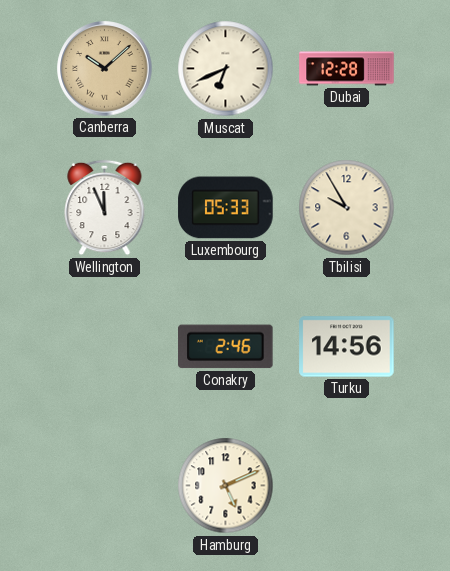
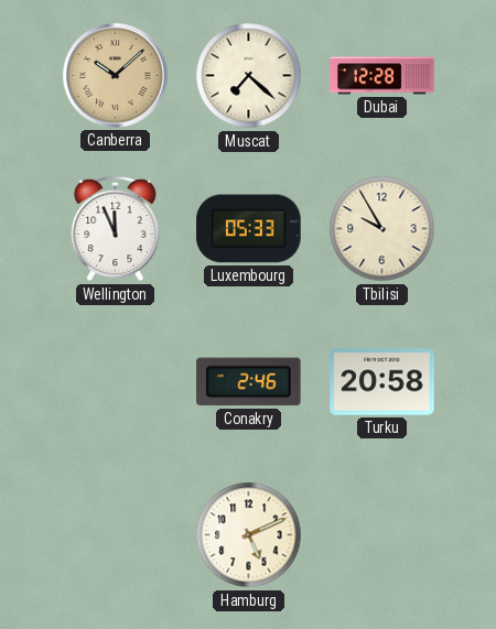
Muscat: 6:41 -> 7:22
Turku: 14:56 -> 20:58
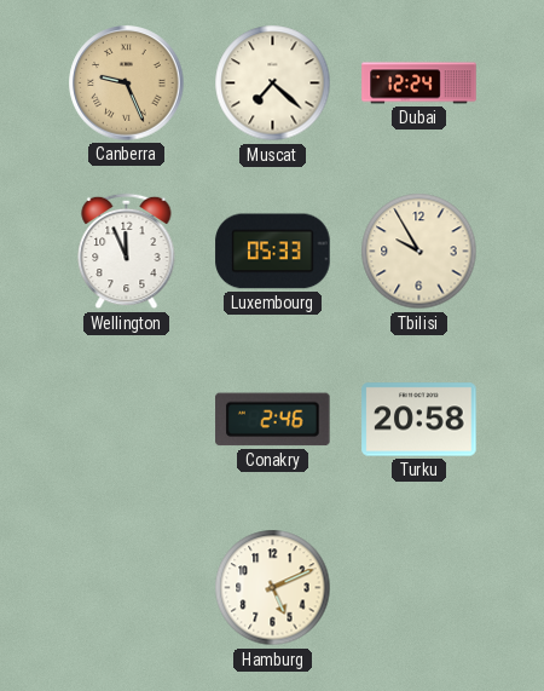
Canberra: 10:08 -> 9:26
Dubai: 12:28 -> 12:24
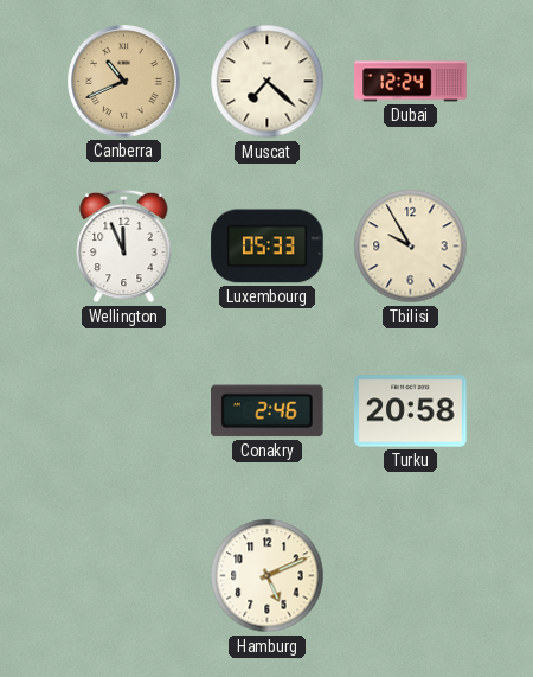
Canberra: 9:26 -> 10:41
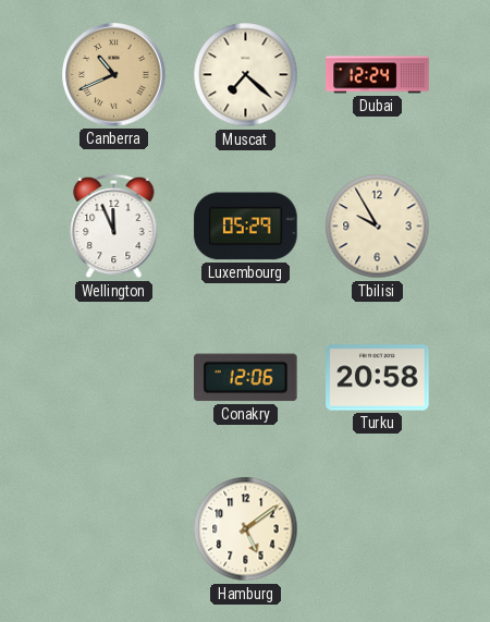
Luxembourg: 05:33 -> 05:29
Conakry: 2:46 -> 12:06
Hamburg: 5:11 -> 5:09
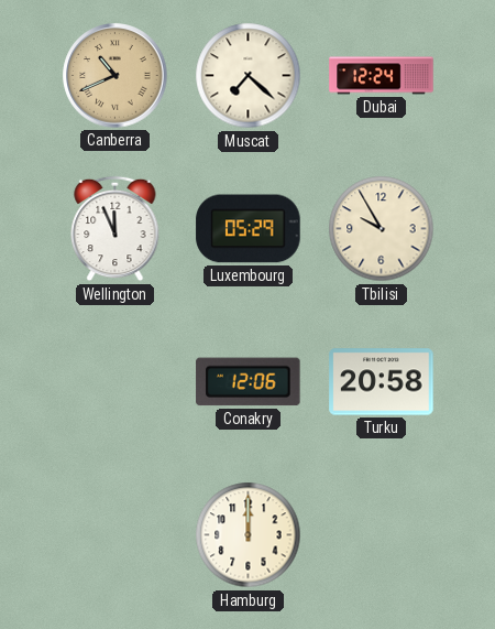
Hamburg: 5:09 -> 12:00
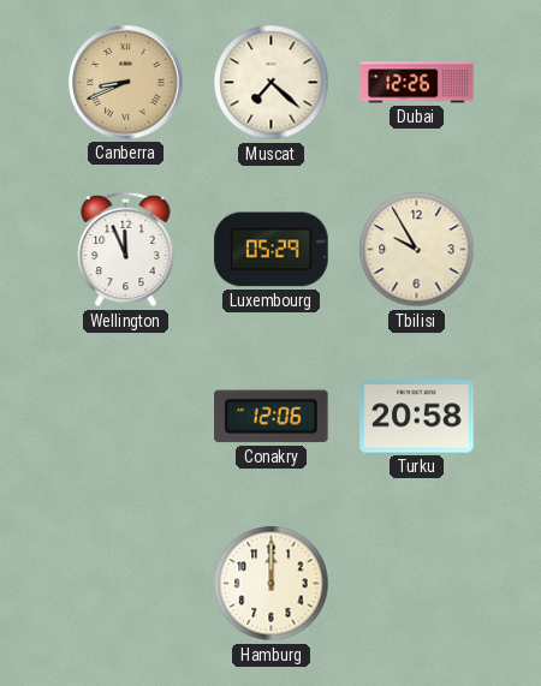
Canberra: 10:41 -> 8:41
Dubai: 12:24 -> 12:26
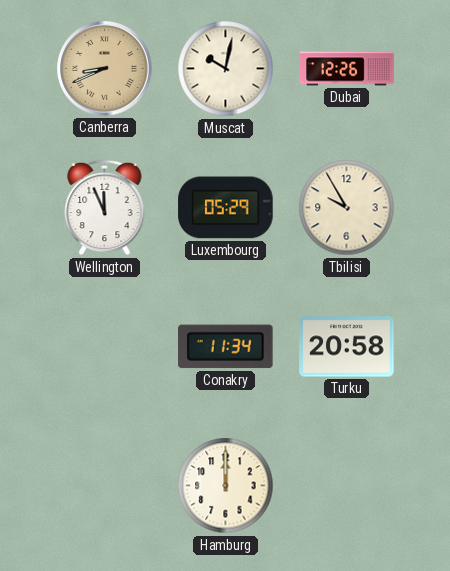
Muscat: 7:22 -> 10:02
Conakry: 12:06 -> 11:34
